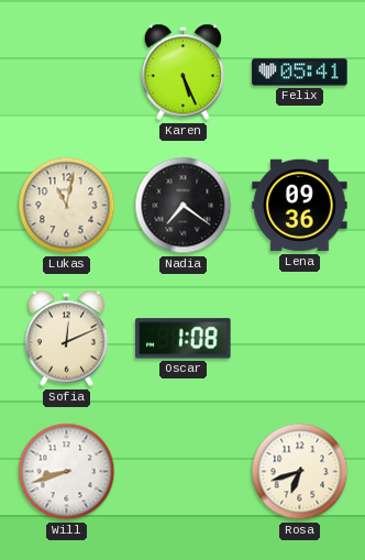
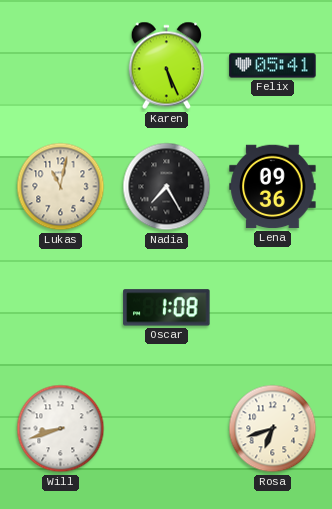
Nadia: 7:21 -> 7:25
Sofia: 12:11 -> none
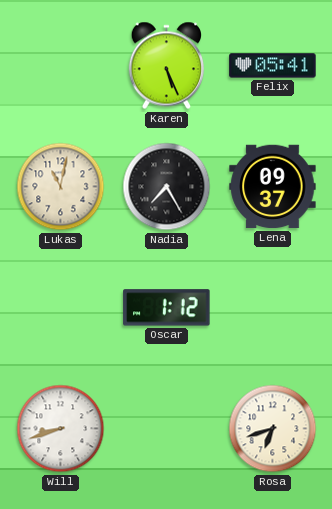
Lena: 09:36 -> 09:37
Oscar: 1:08 -> 1:12
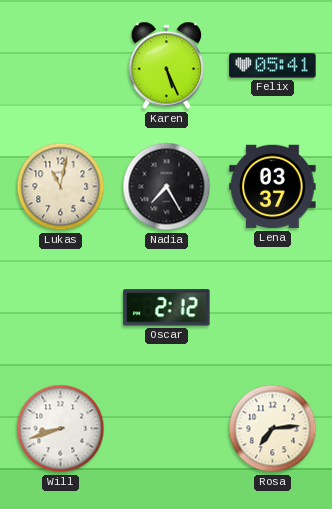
Lena: 09:37 -> 03:37
Oscar: 1:12 -> 2:12
Rosa: 6:42 -> 7:14
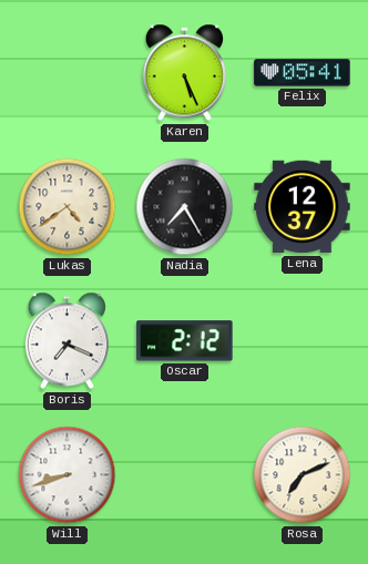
Lukas: 11:02 -> 4:39
Lena: 03:37 -> 12:37
Boris: none -> 7:19
Rosa: 7:14 -> 7:11
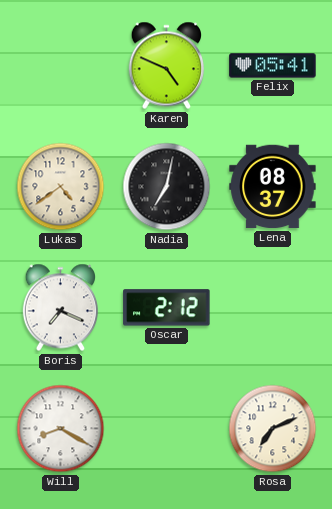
Karen: 5:26 -> 4:49
Nadia: 7:25 -> 7:02
Lena: 12:37 -> 08:37
Will: 8:42 -> 8:20
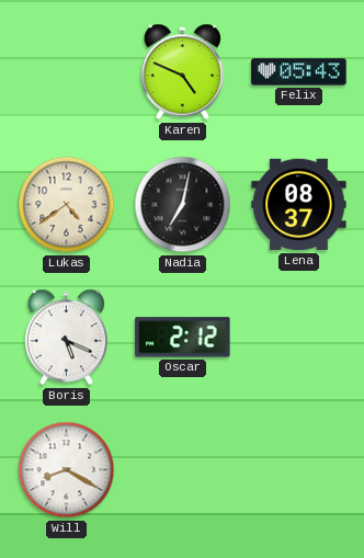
Felix: 05:41 -> 05:43
Boris: 7:19 -> 5:19
Rosa: 7:11 -> none
